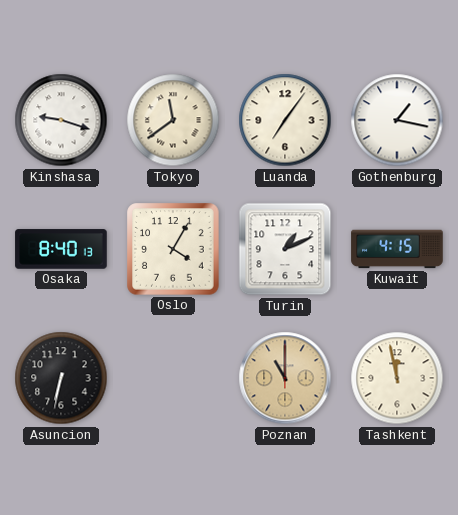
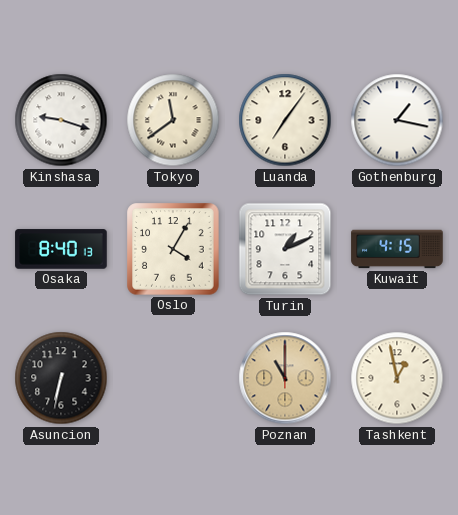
Tashkent: 11:58 -> 12:58
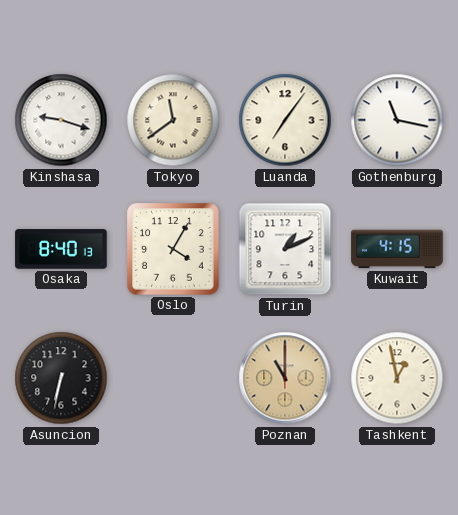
Gothenburg: 1:17 -> 11:17
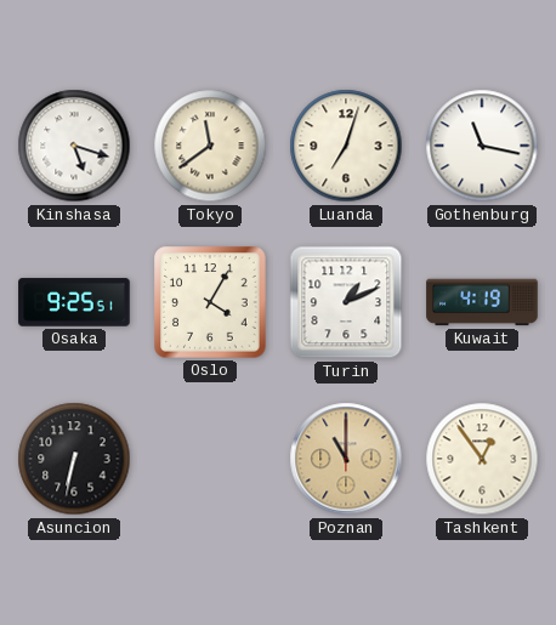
Kinshasa: 9:18 -> 5:18
Luanda: 7:06 -> 7:03
Osaka: 8:40 -> 9:25
Kuwait: 4:15 -> 4:19
Tashkent: 12:58 -> 12:54
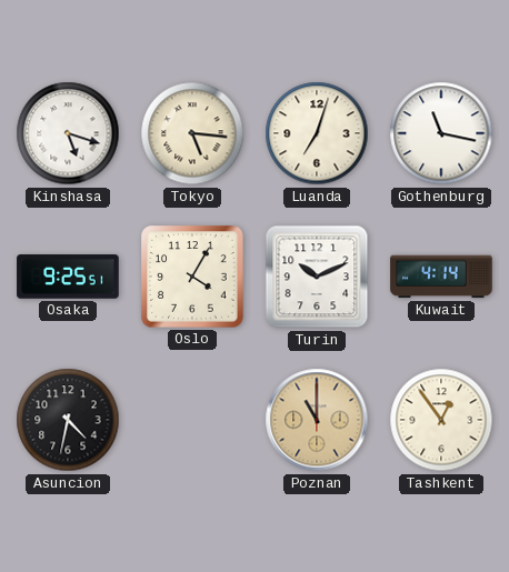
Tokyo: 11:39 -> 5:16
Turin: 1:11 -> 10:11
Kuwait: 4:19 -> 4:14
Asuncion: 6:32 -> 4:32
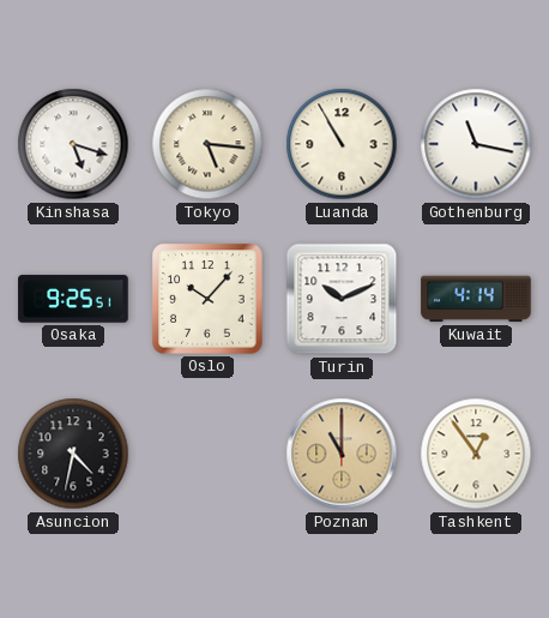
Luanda: 7:03 -> 10:55
Oslo: 4:05 -> 10:07
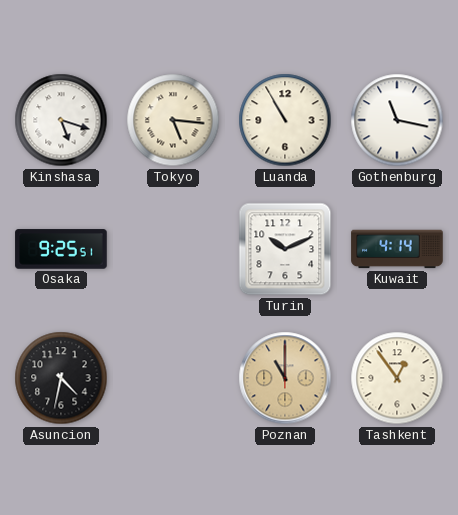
Oslo: 10:07 -> none
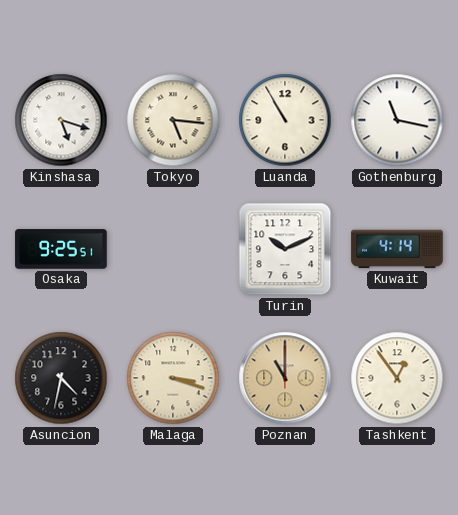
Malaga: none -> 3:18
